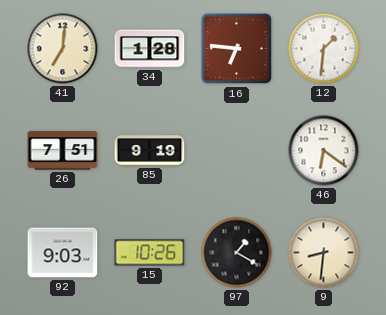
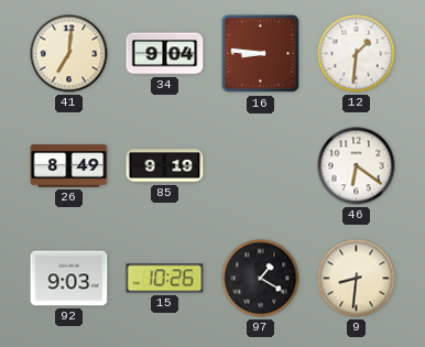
34: 1:28 -> 9:04
16: 6:46 -> 8:46
26: 7:51 -> 8:49
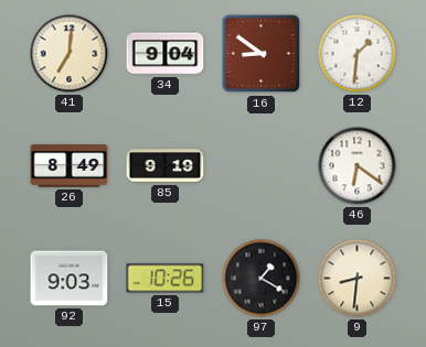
16: 8:46 -> 8:51
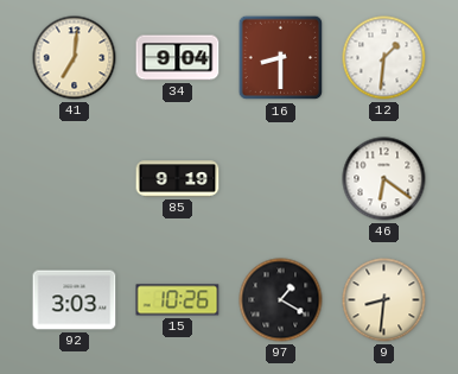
16: 8:51 -> 8:30
26: 8:49 -> none
92: 9:03 -> 3:03
